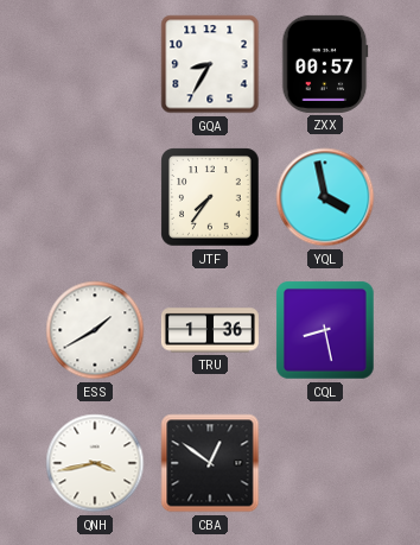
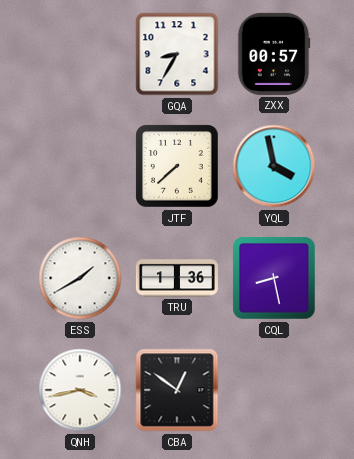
JTF: 7:36 -> 7:38
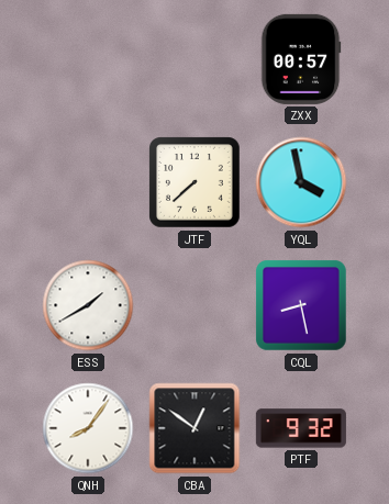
GQA: 8:35 -> none
TRU: 1:36 -> none
QNH: 3:43 -> 8:06
PTF: none -> 9:32
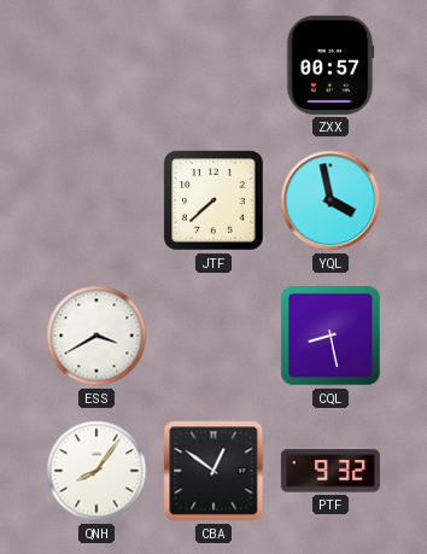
ESS: 1:40 -> 3:40
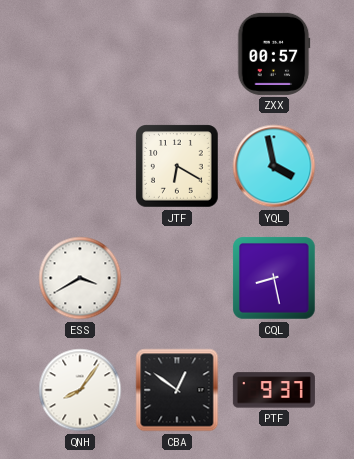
JTF: 7:38 -> 6:20
PTF: 9:32 -> 9:37
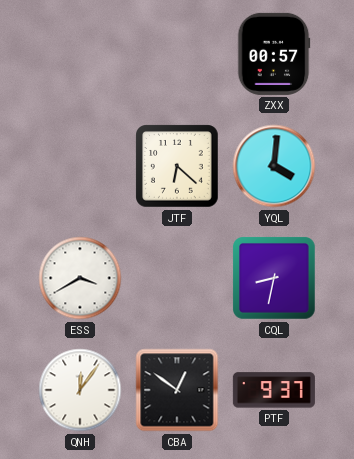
JTF: 6:20 -> 6:22
YQL: 3:58 -> 4:01
CQL: 8:28 -> 8:32
QNH: 8:06 -> 12:06
